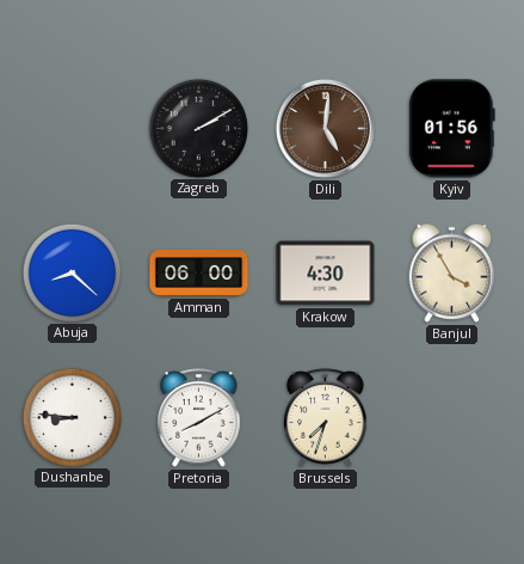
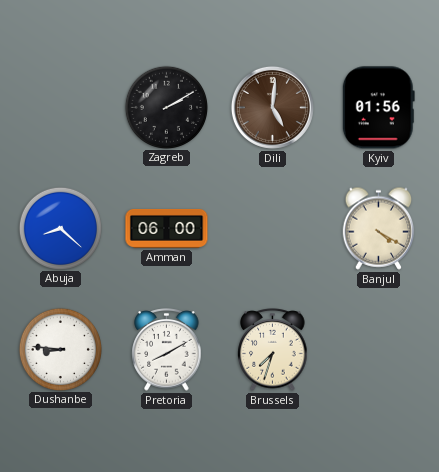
Krakow: 4:30 -> none
Banjul: 3:55 -> 4:20
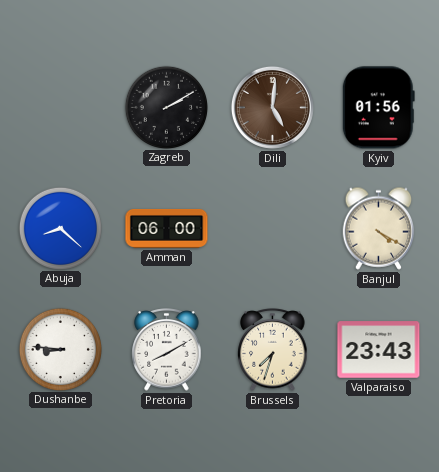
Valparaiso: none -> 23:43
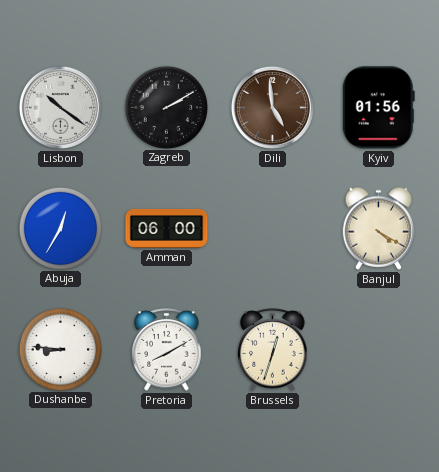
Lisbon: none -> 10:21
Dili: 5:01 -> 4:59
Abuja: 8:22 -> 12:35
Brussels: 7:33 -> 12:33
Valparaiso: 23:43 -> none
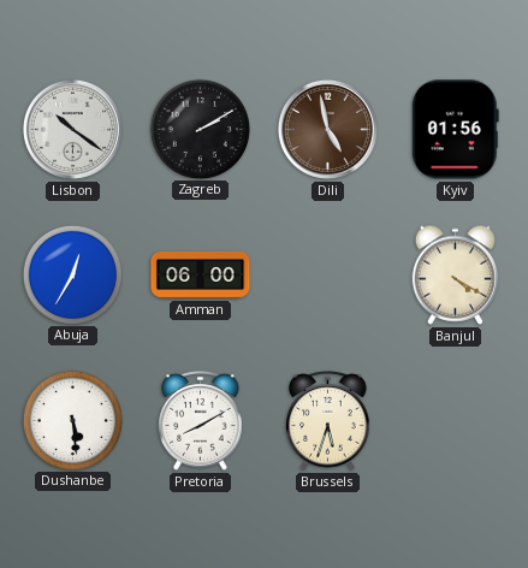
Dili: 4:59 -> 4:58
Dushanbe: 8:46 -> 5:29
Brussels: 12:33 -> 5:33
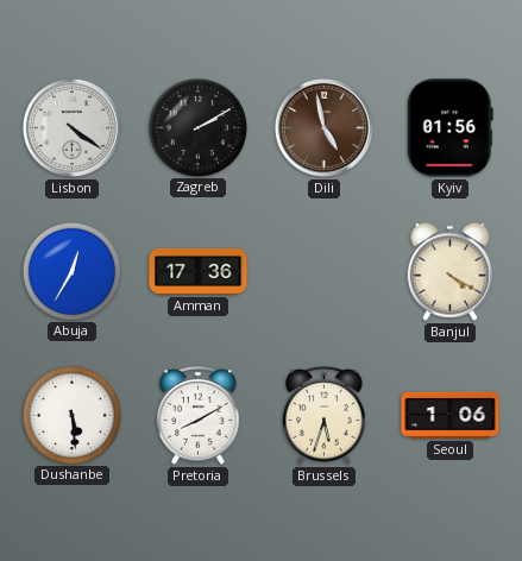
Lisbon: 10:21 -> 4:21
Amman: 06:00 -> 17:36
Seoul: none -> 1:06
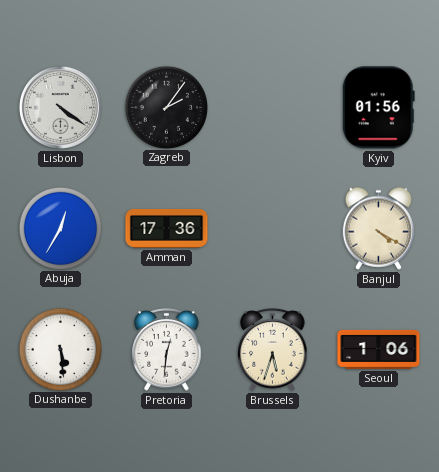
Zagreb: 2:10 -> 2:06
Dili: 4:58 -> none
Pretoria: 8:10 -> 12:31
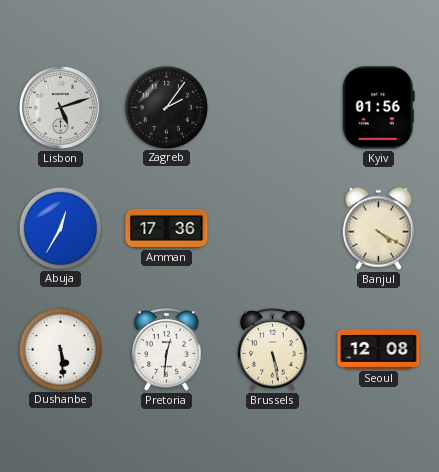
Lisbon: 4:21 -> 5:12
Brussels: 5:33 -> 5:28
Seoul: 1:06 -> 12:08
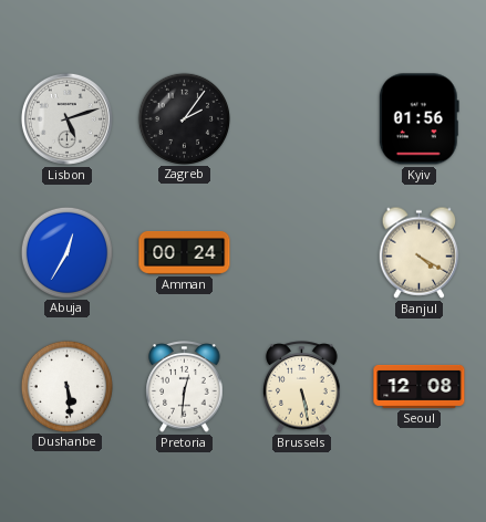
Amman: 17:36 -> 00:24
